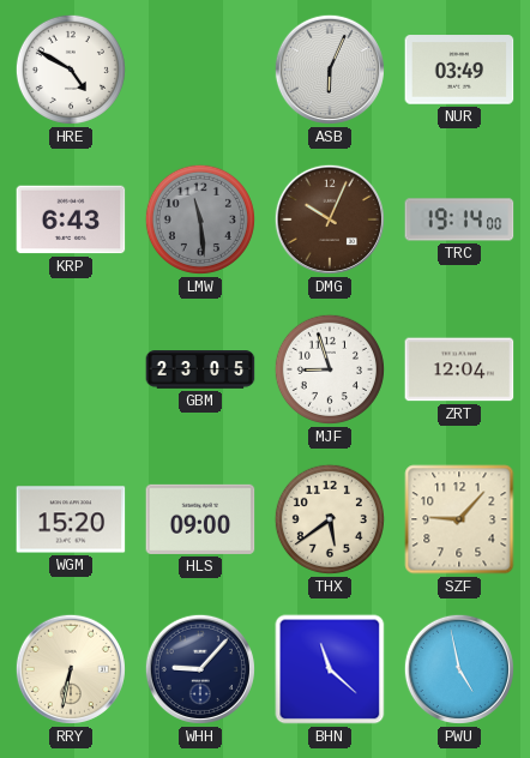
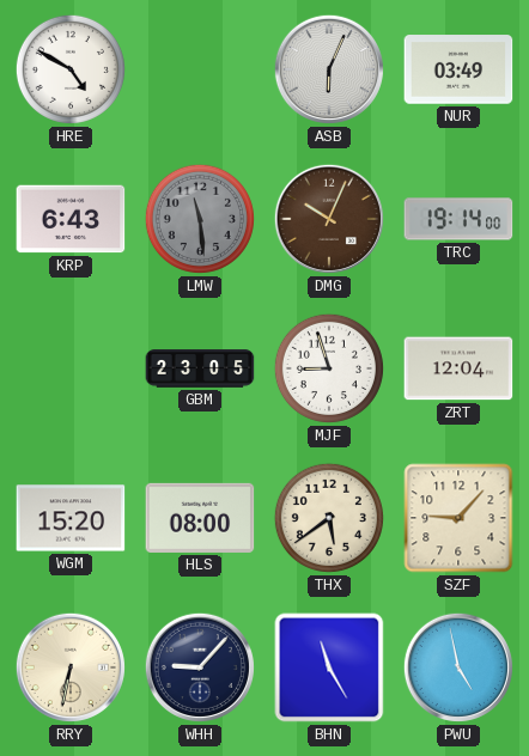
HLS: 09:00 -> 08:00
BHN: 11:22 -> 11:25
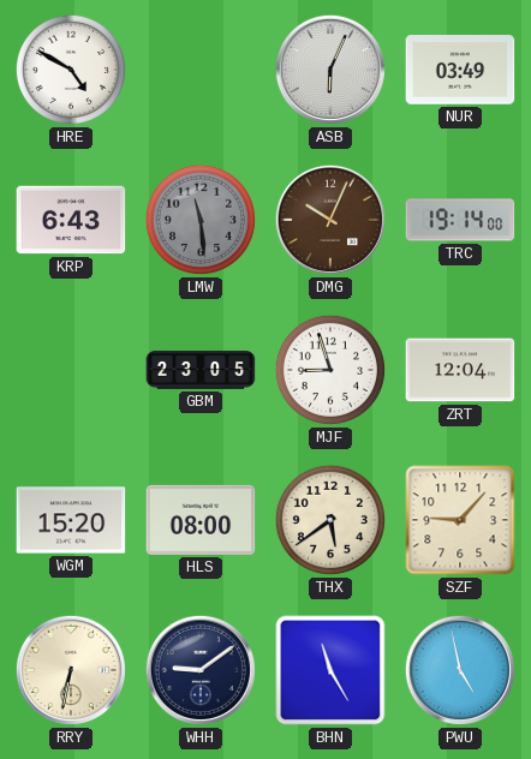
WHH: 9:07 -> 9:09
